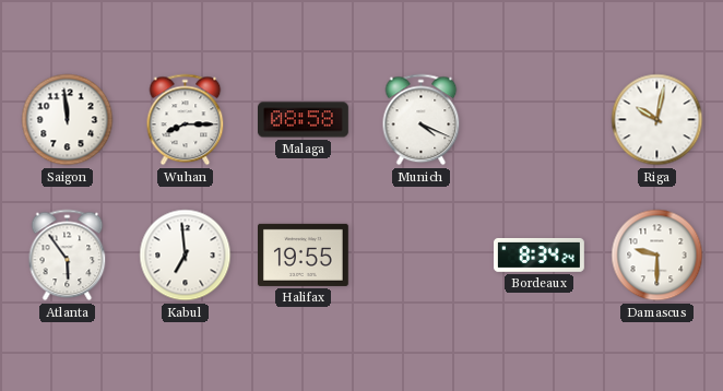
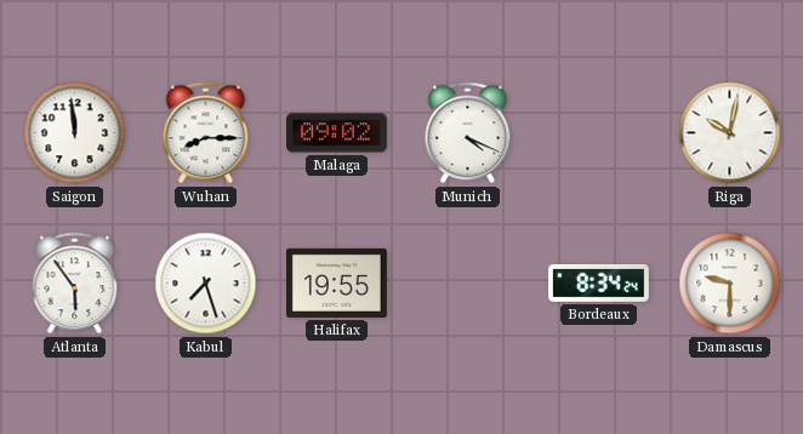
Malaga: 08:58 -> 09:02
Kabul: 6:59 -> 7:27
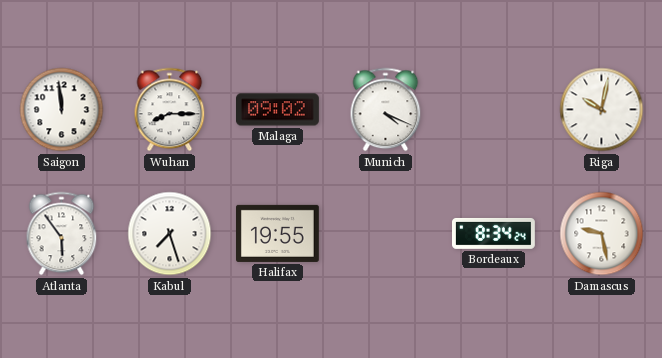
Damascus: 9:30 -> 9:28
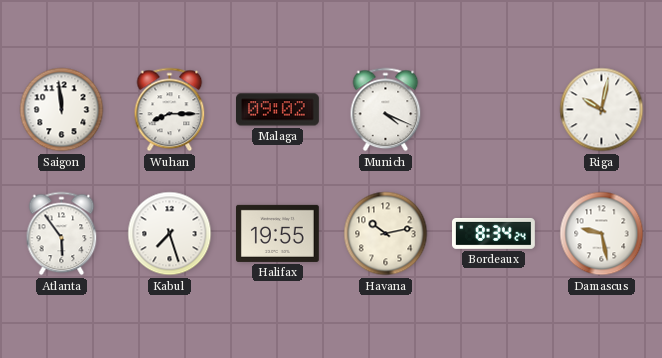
Havana: none -> 10:13
